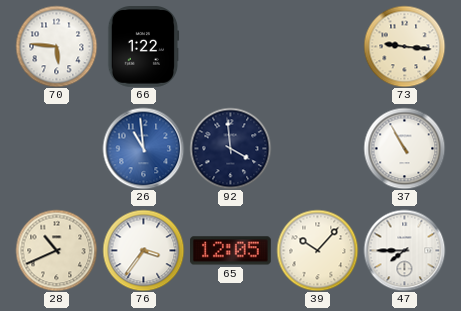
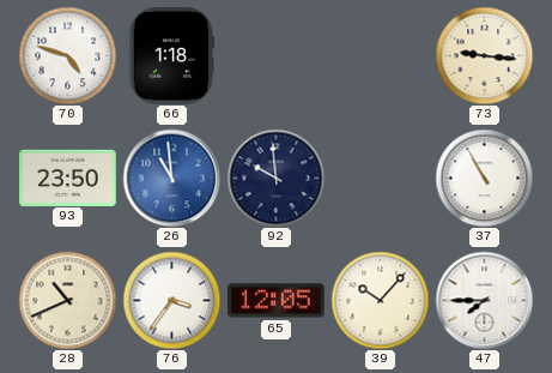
70: 5:46 -> 4:48
66: 1:22 -> 1:18
93: none -> 23:50
92: 3:59 -> 9:59
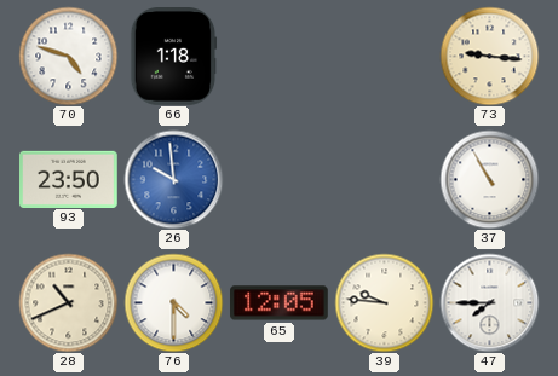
26: 10:59 -> 9:59
92: 9:59 -> none
76: 3:36 -> 4:30
39: 10:07 -> 9:46
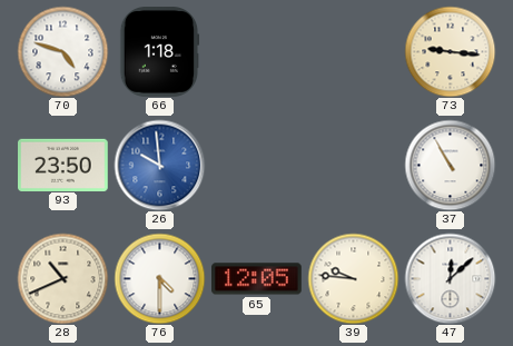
47: 7:45 -> 12:08
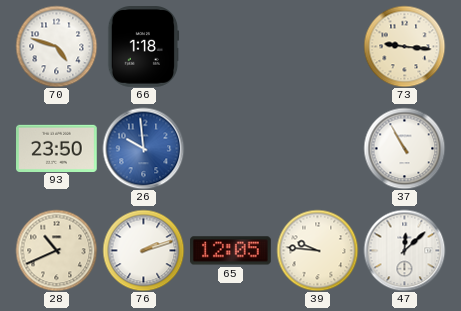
76: 4:30 -> 2:12
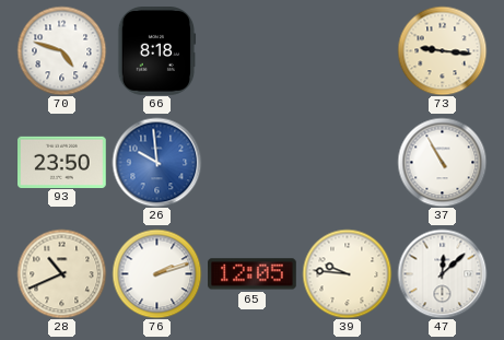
66: 1:18 -> 8:18
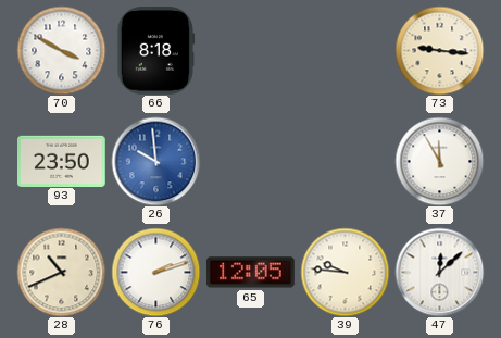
70: 4:48 -> 3:50
37: 10:55 -> 11:55
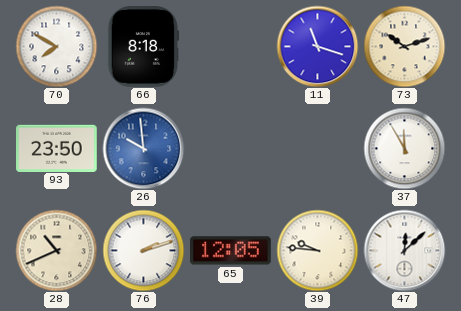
70: 3:50 -> 7:50
11: none -> 11:18
73: 9:16 -> 10:12
